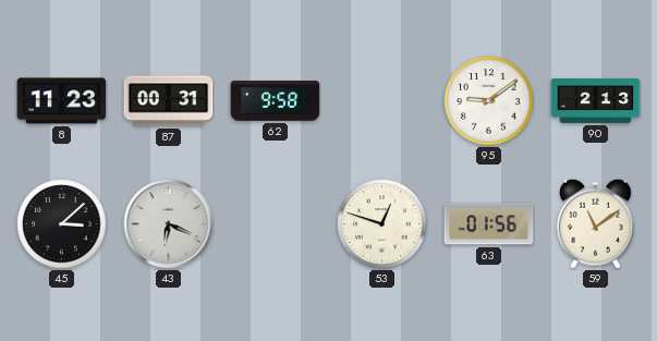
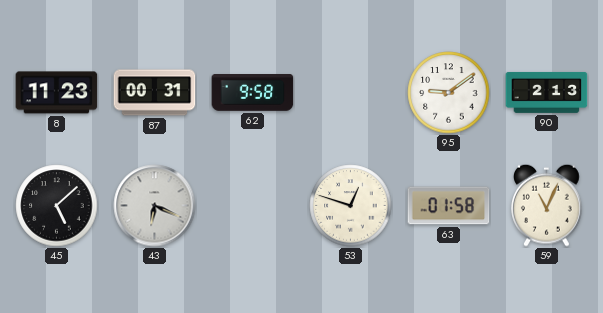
45: 3:08 -> 5:08
63: 01:56 -> 01:58
59: 11:09 -> 11:04
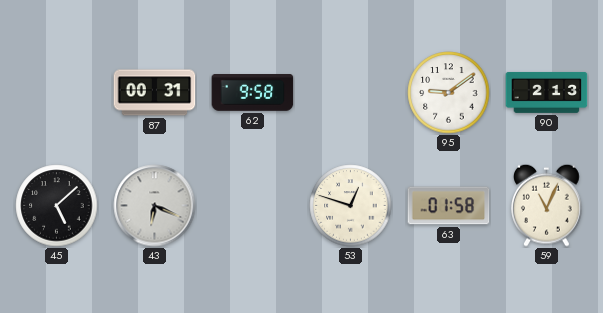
8: 11:23 -> none
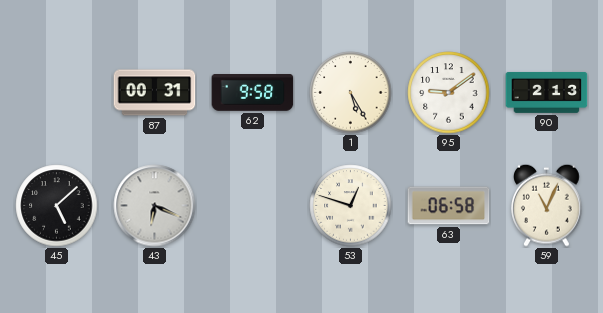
1: none -> 5:25
63: 01:58 -> 06:58
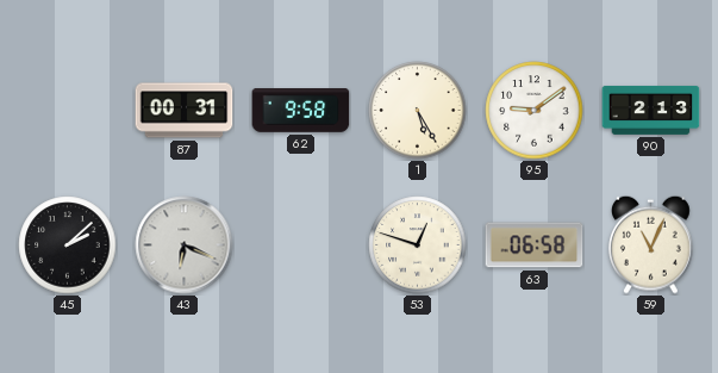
45: 5:08 -> 2:08
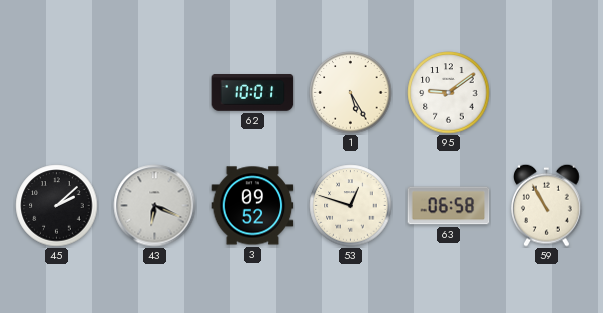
87: 00:31 -> none
62: 9:58 -> 10:01
90: 2:13 -> none
3: none -> 09:52
59: 11:04 -> 10:55
